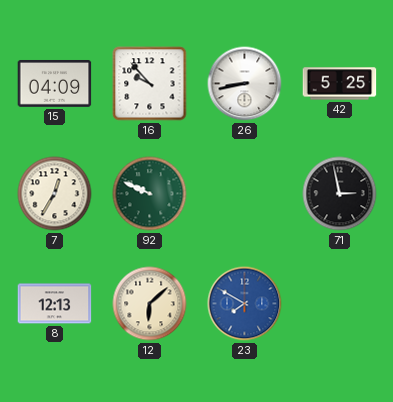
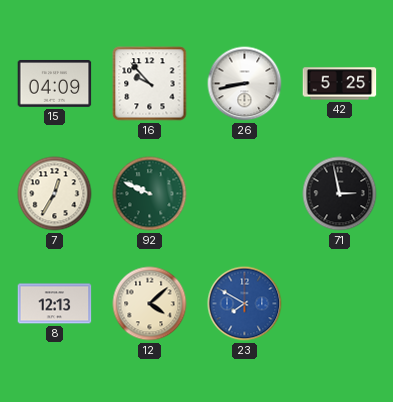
12: 6:08 -> 4:08
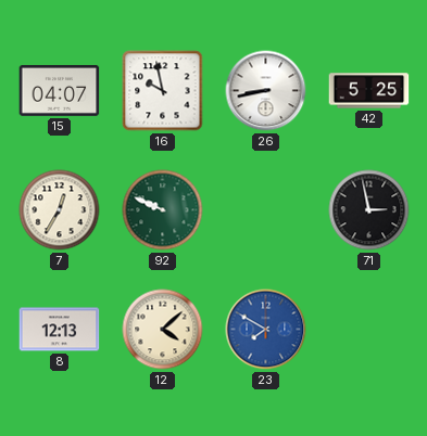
15: 04:09 -> 04:07
16: 9:53 -> 9:58
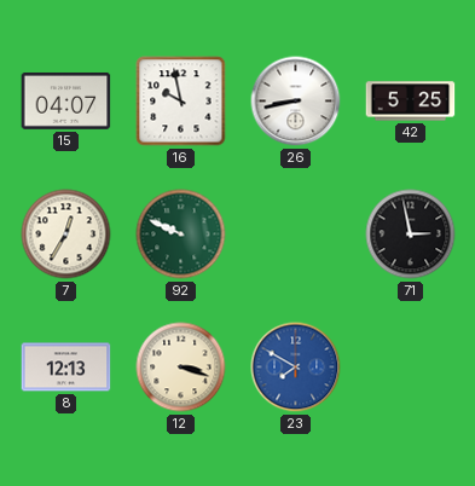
12: 4:08 -> 3:18
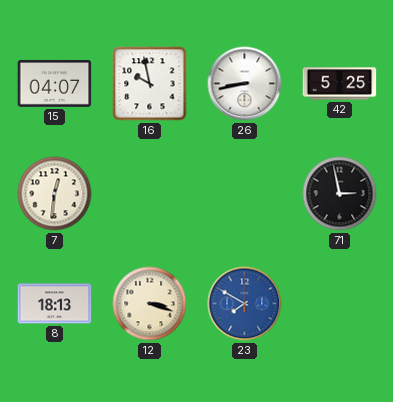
7: 12:35 -> 12:31
92: 9:49 -> none
8: 12:13 -> 18:13
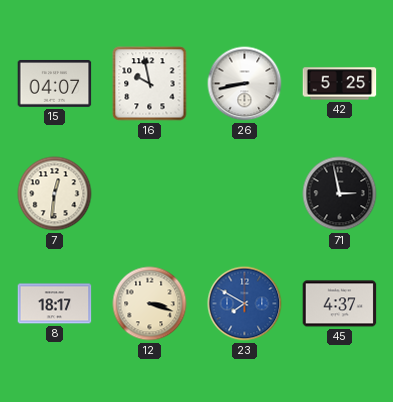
8: 18:13 -> 18:17
45: none -> 4:37
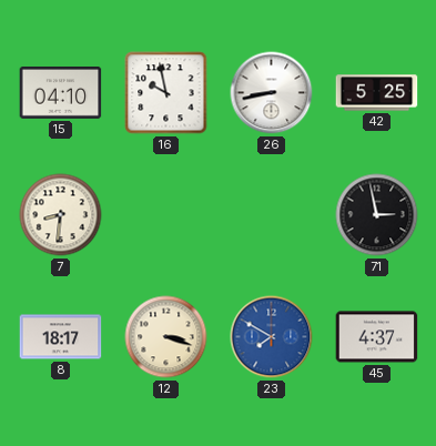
15: 04:07 -> 04:10
7: 12:31 -> 8:31
